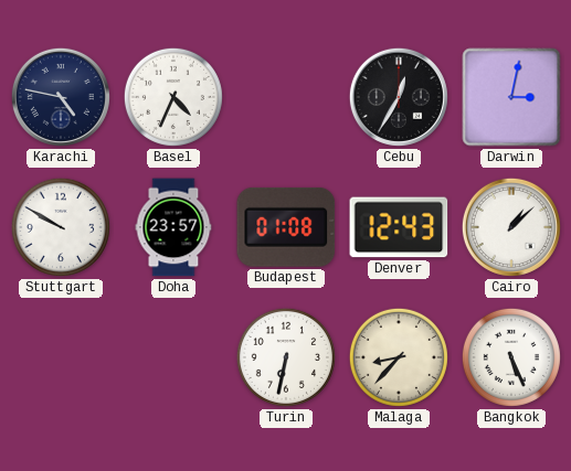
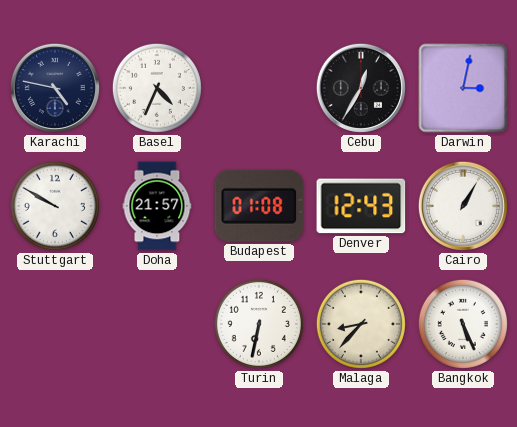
Doha: 23:57 -> 21:57
Cairo: 1:08 -> 1:05
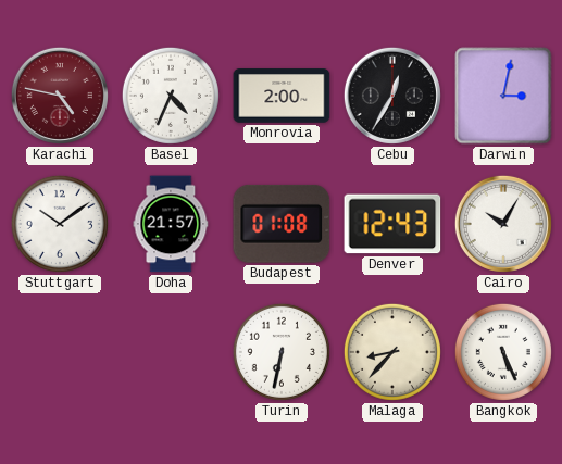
Karachi dial: navy -> burgundy
Monrovia: none -> 2:00
Stuttgart: 9:50 -> 10:09
Cairo: 1:05 -> 10:05
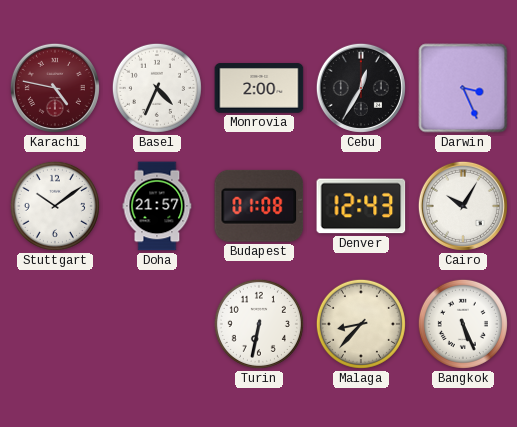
Darwin: 3:02 -> 3:26
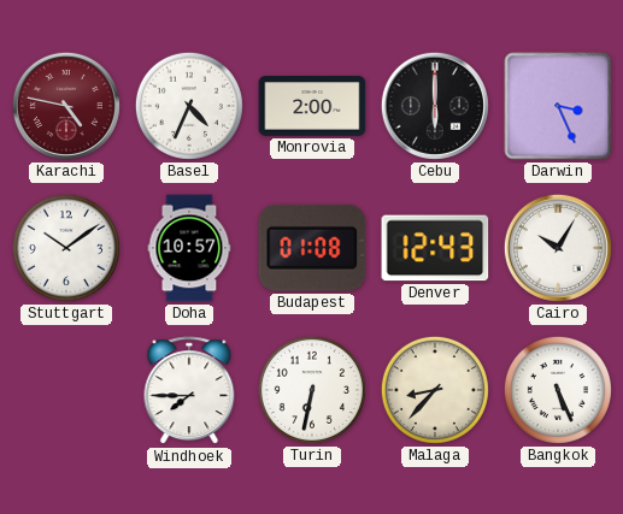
Cebu: 12:35 -> 6:00
Doha: 21:57 -> 10:57
Windhoek: none -> 7:45
